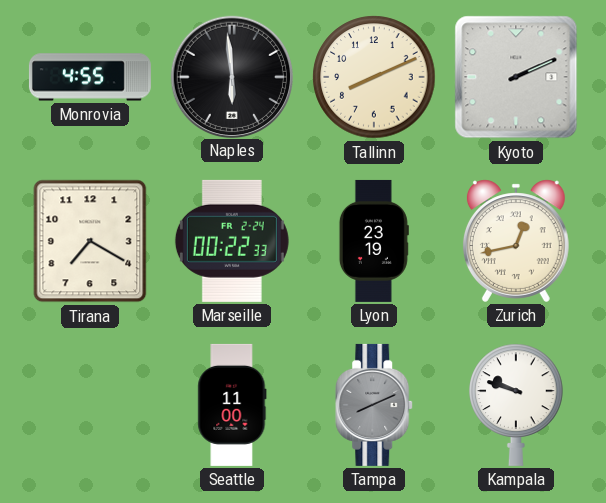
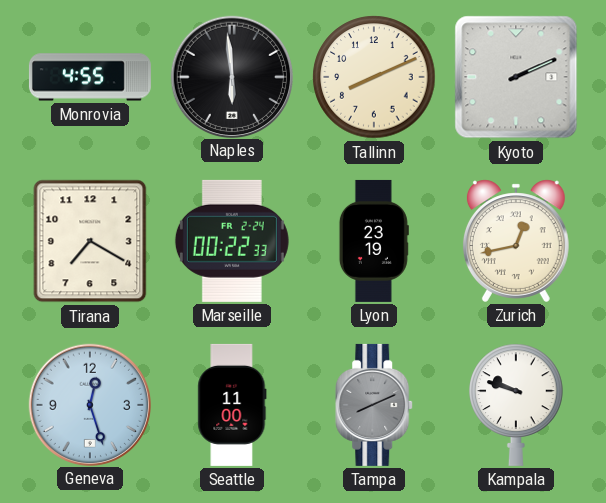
Geneva: none -> 12:27
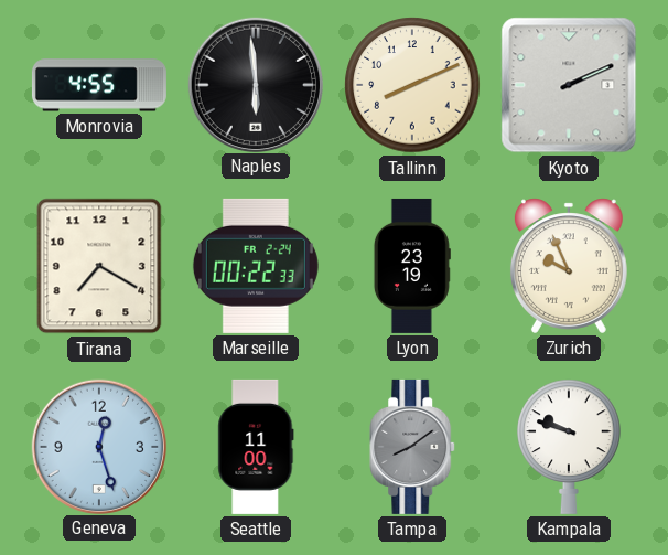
Zurich: 12:43 -> 9:56
Tampa: 8:11 -> 8:09
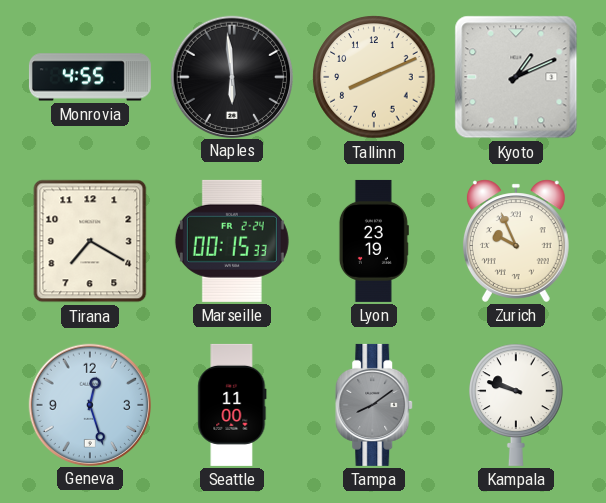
Kyoto: 2:11 -> 1:11
Marseille: 00:22 -> 00:15
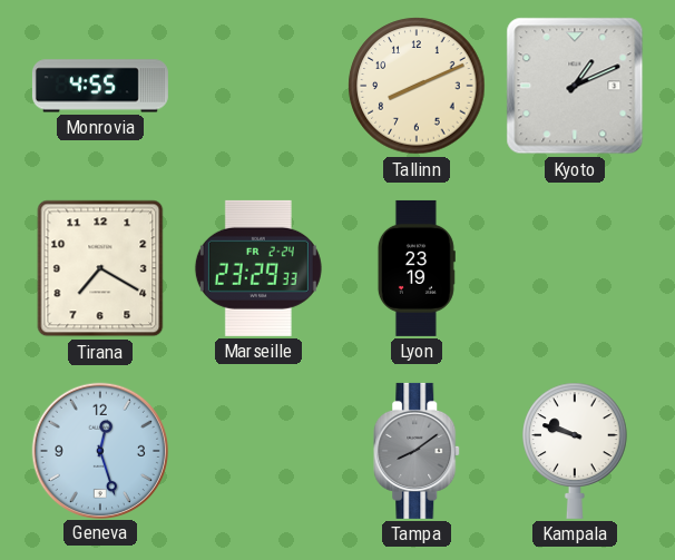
Naples: 5:59 -> none
Marseille: 00:15 -> 23:29
Zurich: 9:56 -> none
Seattle: 11:00 -> none
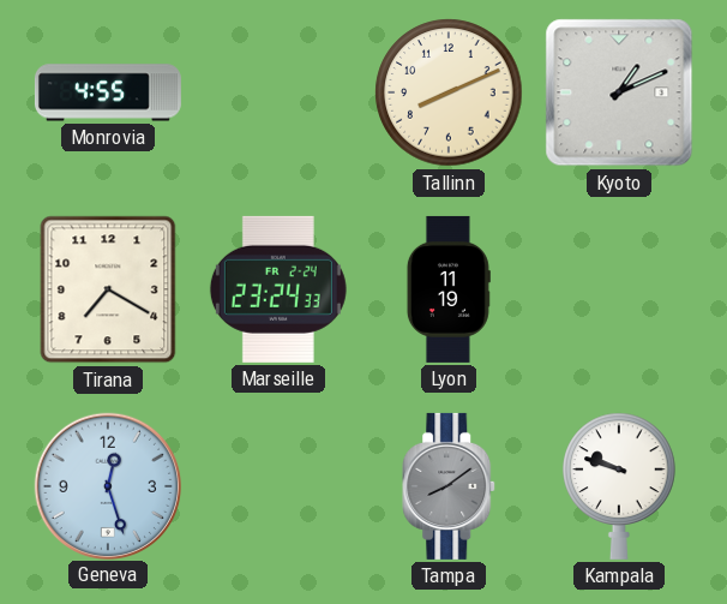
Marseille: 23:29 -> 23:24
Lyon: 23:19 -> 11:19
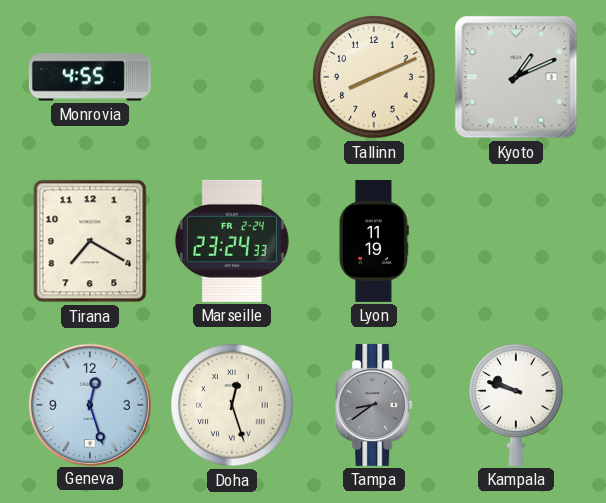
Doha: none -> 12:27
Tampa: 8:09 -> 8:39
